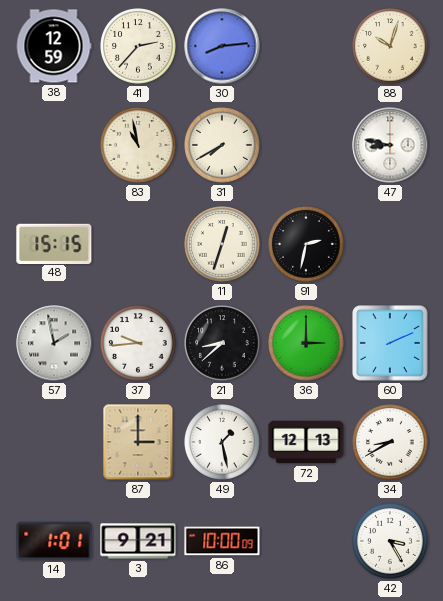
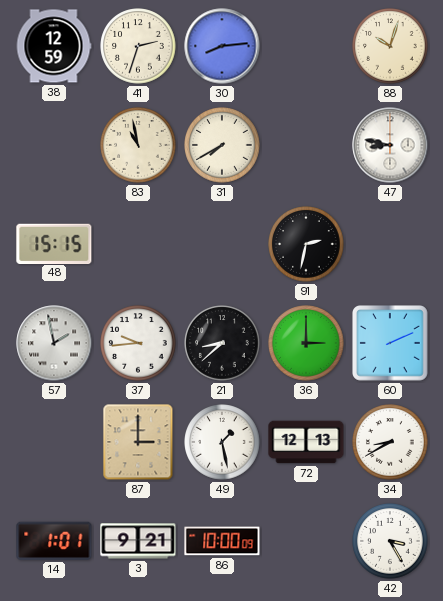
41: 2:37 -> 2:33
11: 12:33 -> none
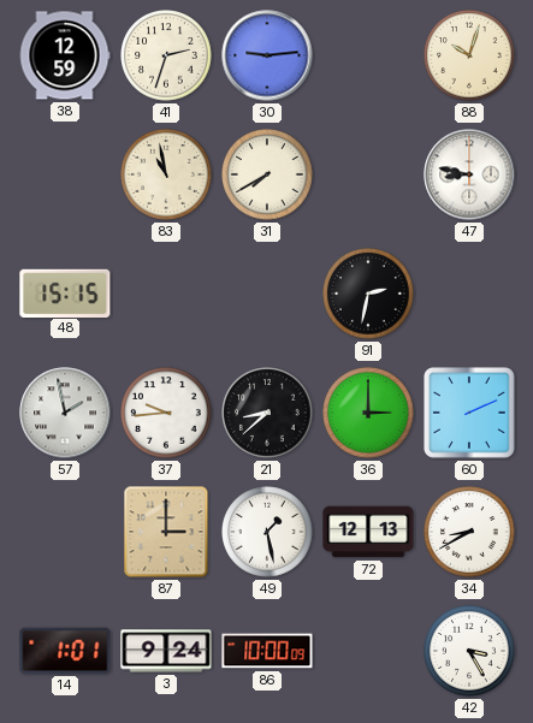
30: 8:14 -> 9:14
3: 9:21 -> 9:24
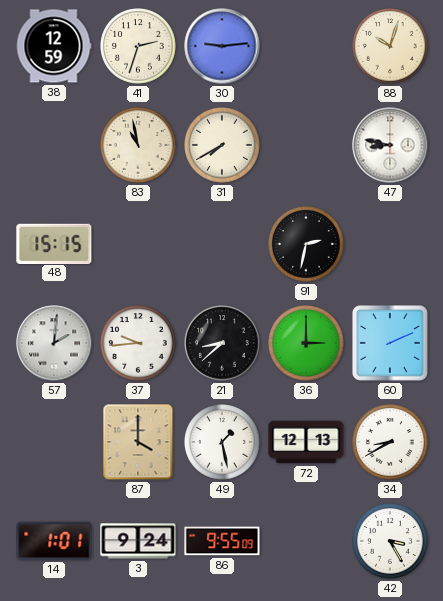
57: 1:58 -> 2:01
87: 3:00 -> 4:00
86: 10:00 -> 9:55
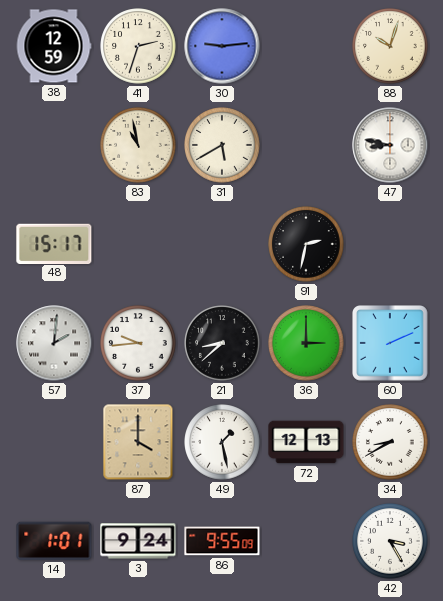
31: 7:40 -> 5:40
48: 15:15 -> 15:17
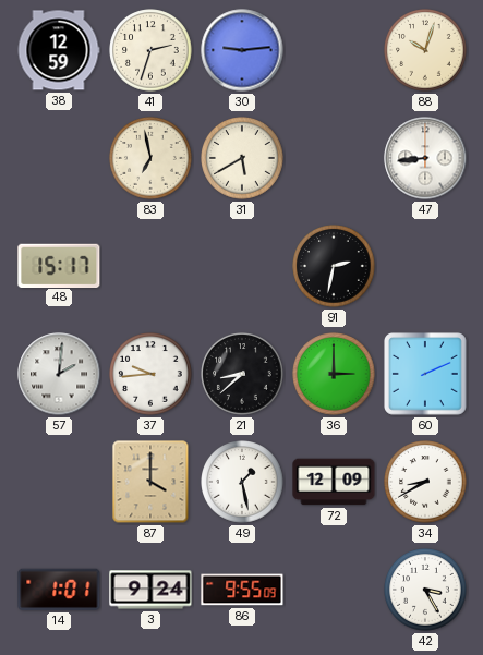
83: 10:58 -> 6:58
47: 8:47 -> 8:44
72: 12:13 -> 12:09
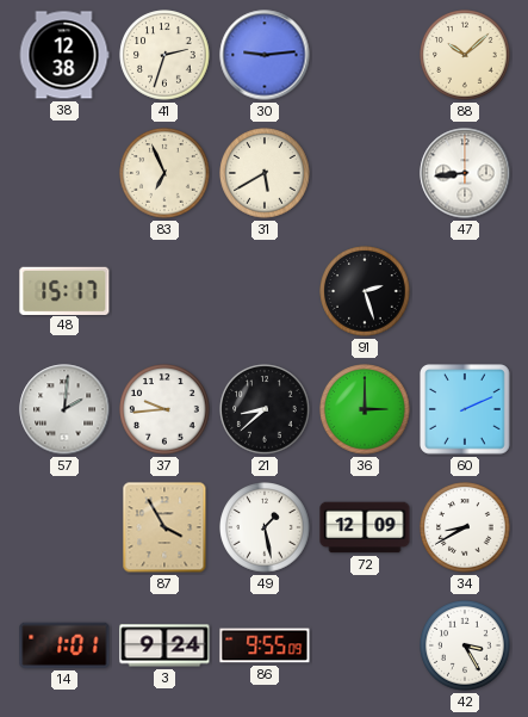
38: 12:59 -> 12:38
88: 10:03 -> 10:08
83: 6:58 -> 6:56
91: 2:32 -> 2:27
87: 4:00 -> 3:55
